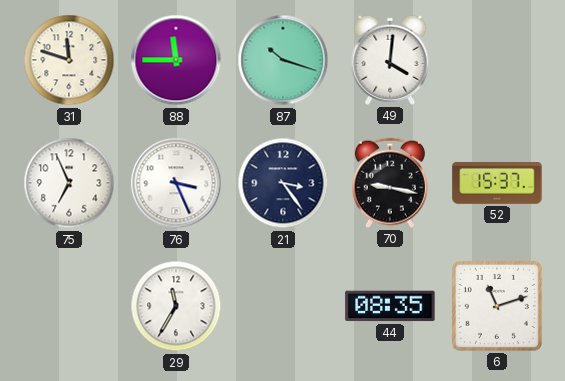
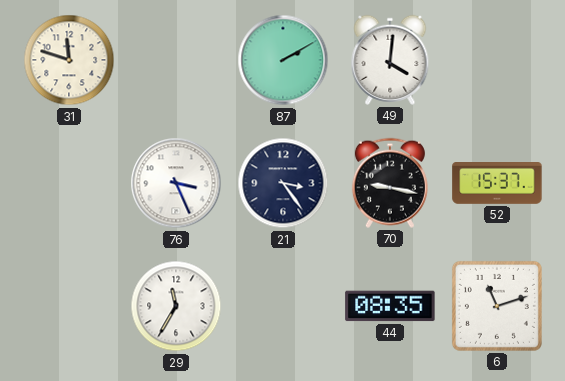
88: 11:45 -> none
87: 10:18 -> 2:10
75: 6:56 -> none
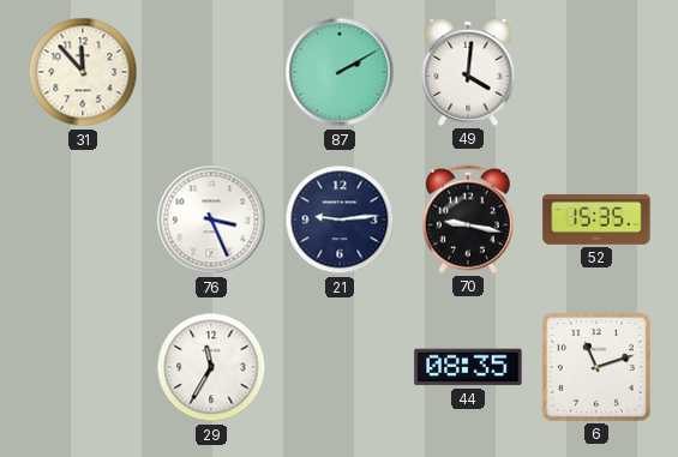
31: 11:48 -> 11:53
21: 3:24 -> 9:14
52: 15:37 -> 15:35
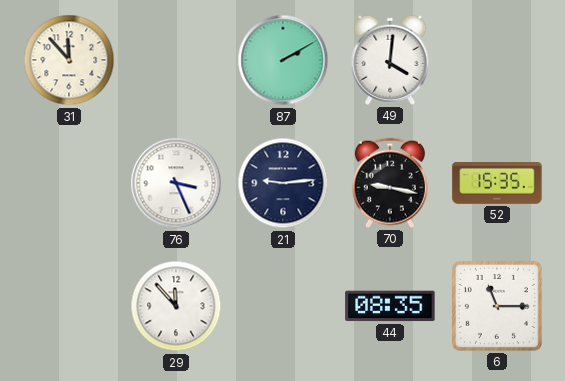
29: 11:35 -> 11:53
6: 11:12 -> 11:15
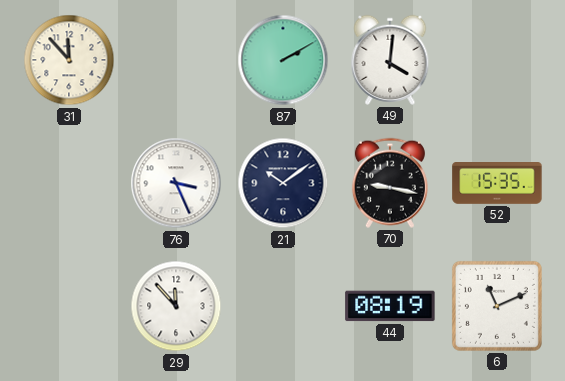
21: 9:14 -> 10:09
44: 08:35 -> 08:19
6: 11:15 -> 11:11
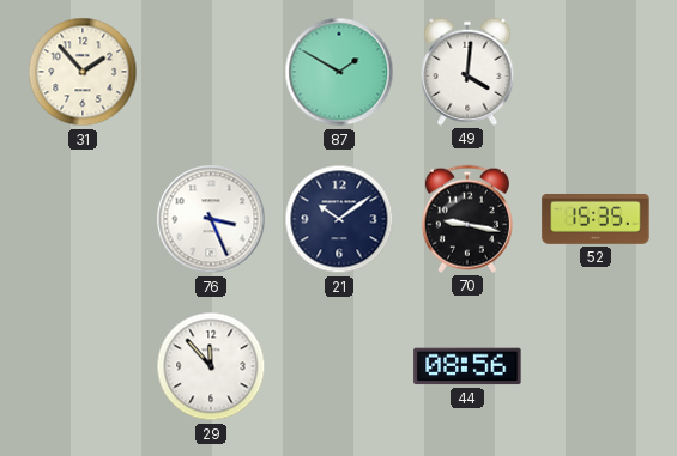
31: 11:53 -> 1:53
87: 2:10 -> 1:50
44: 08:19 -> 08:56
6: 11:11 -> none
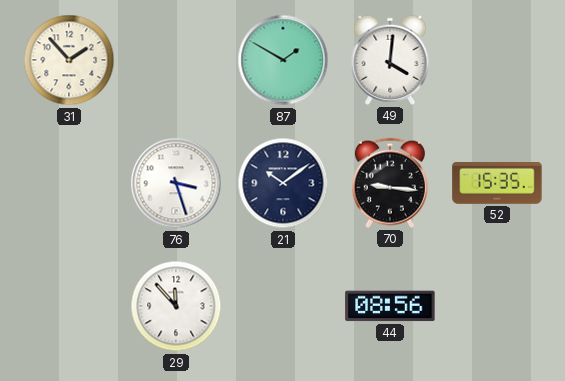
76: 3:26 -> 3:27
70: 9:17 -> 9:16
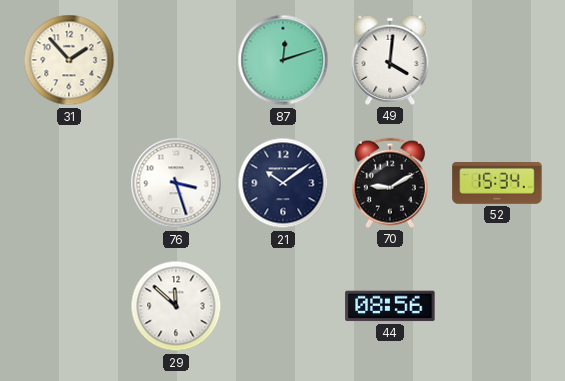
87: 1:50 -> 12:12
70: 9:16 -> 9:10
52: 15:35 -> 15:34
29: 11:53 -> 11:52
